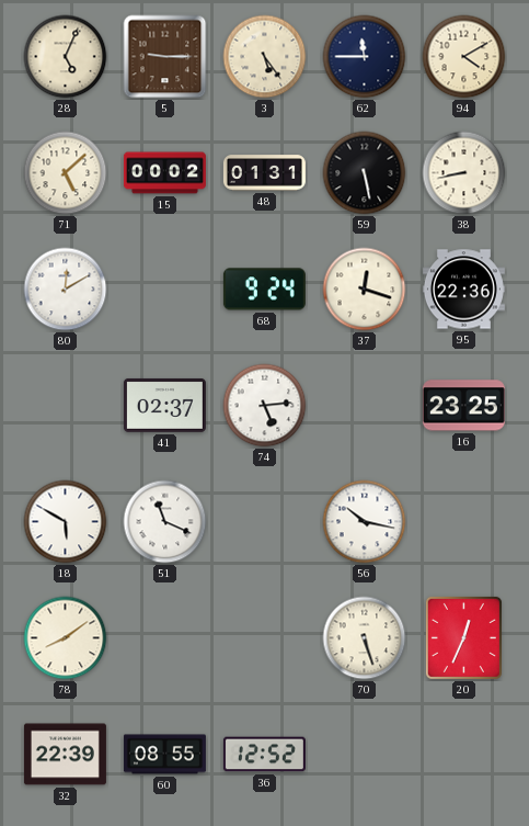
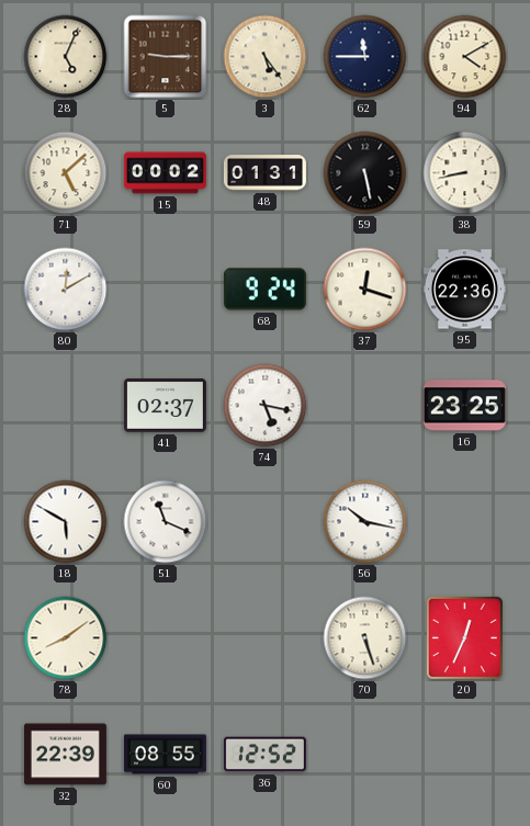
74: 5:14 -> 5:17
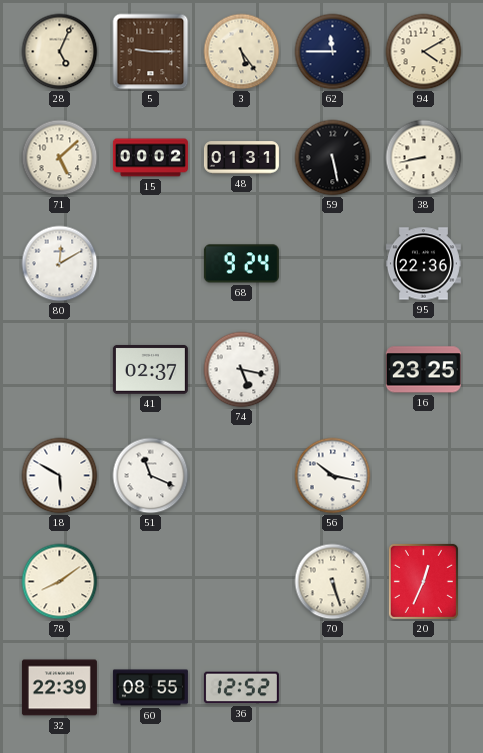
37: 12:18 -> none
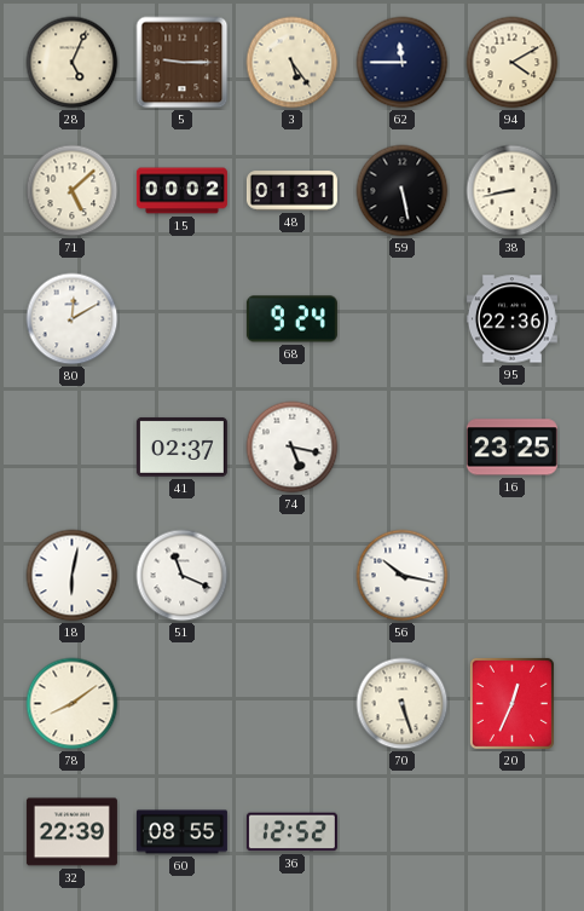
18: 5:50 -> 6:02
